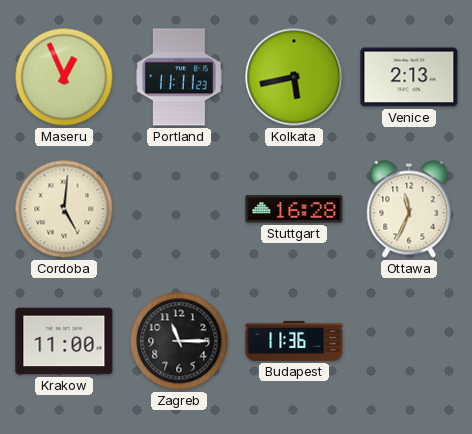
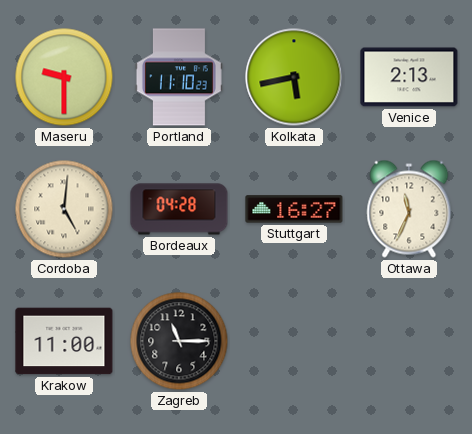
Maseru: 12:56 -> 9:30
Portland: 11:11 -> 11:10
Bordeaux: none -> 04:28
Stuttgart: 16:28 -> 16:27
Budapest: 11:36 -> none
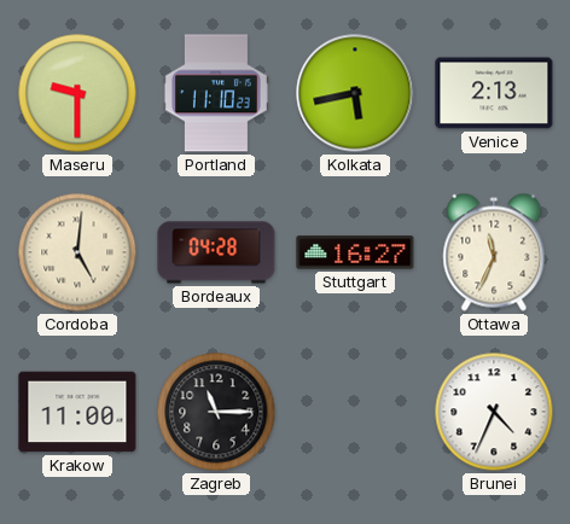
Brunei: none -> 4:34
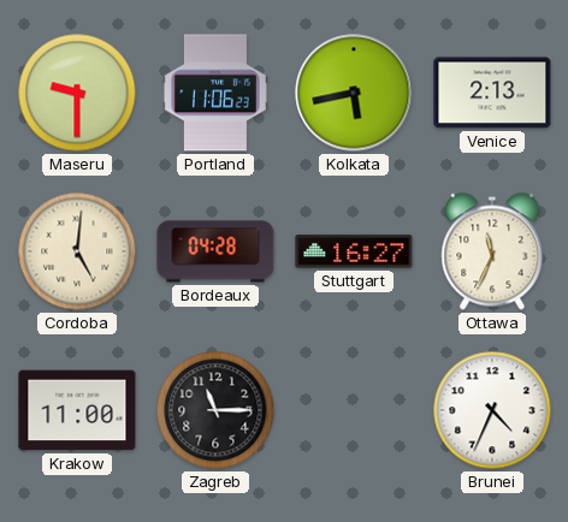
Portland: 11:10 -> 11:06
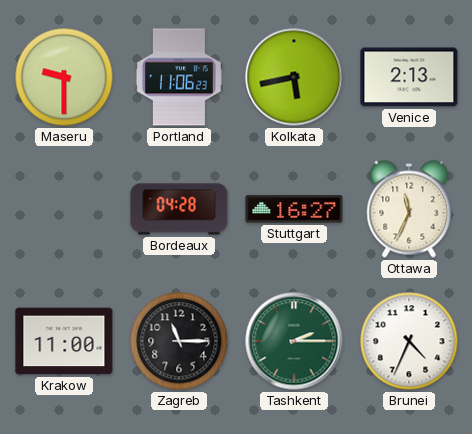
Cordoba: 5:01 -> none
Tashkent: none -> 2:15
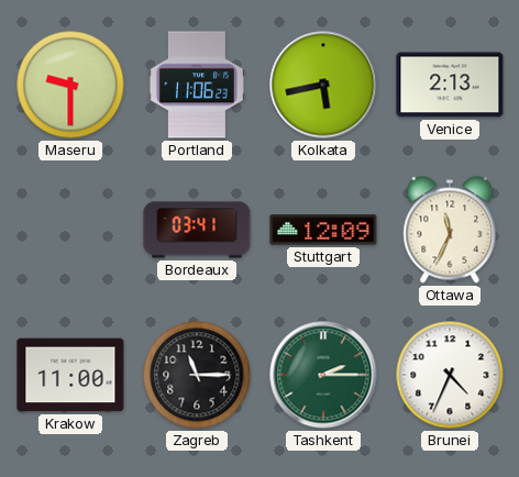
Bordeaux: 04:28 -> 03:41
Stuttgart: 16:27 -> 12:09
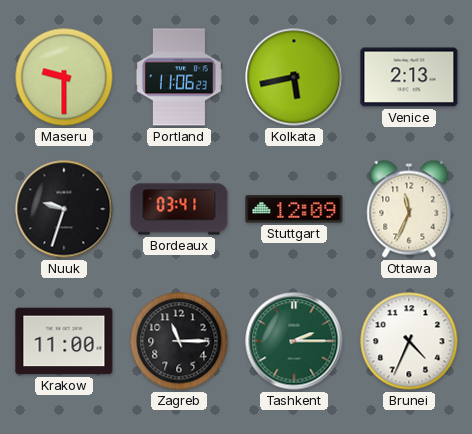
Nuuk: none -> 9:33
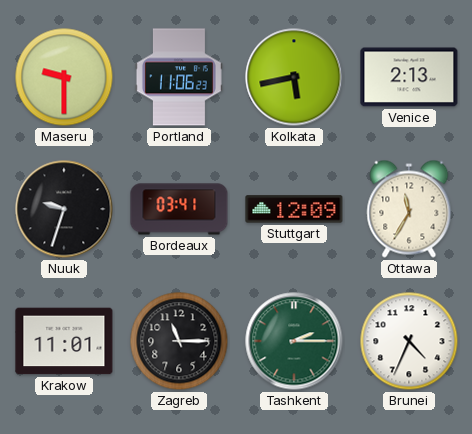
Ottawa: 11:34 -> 11:35
Krakow: 11:00 -> 11:01
